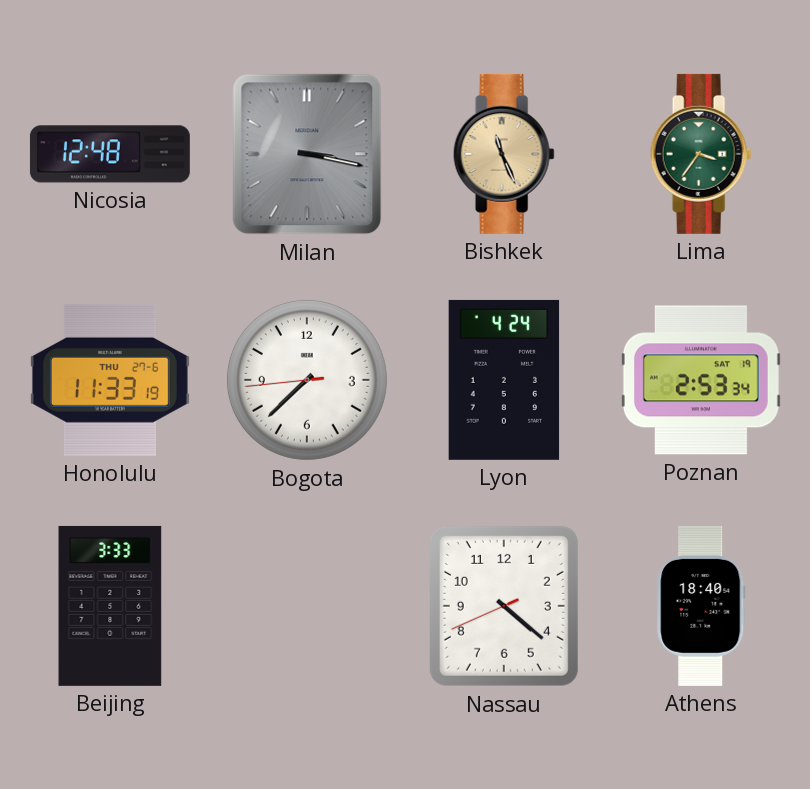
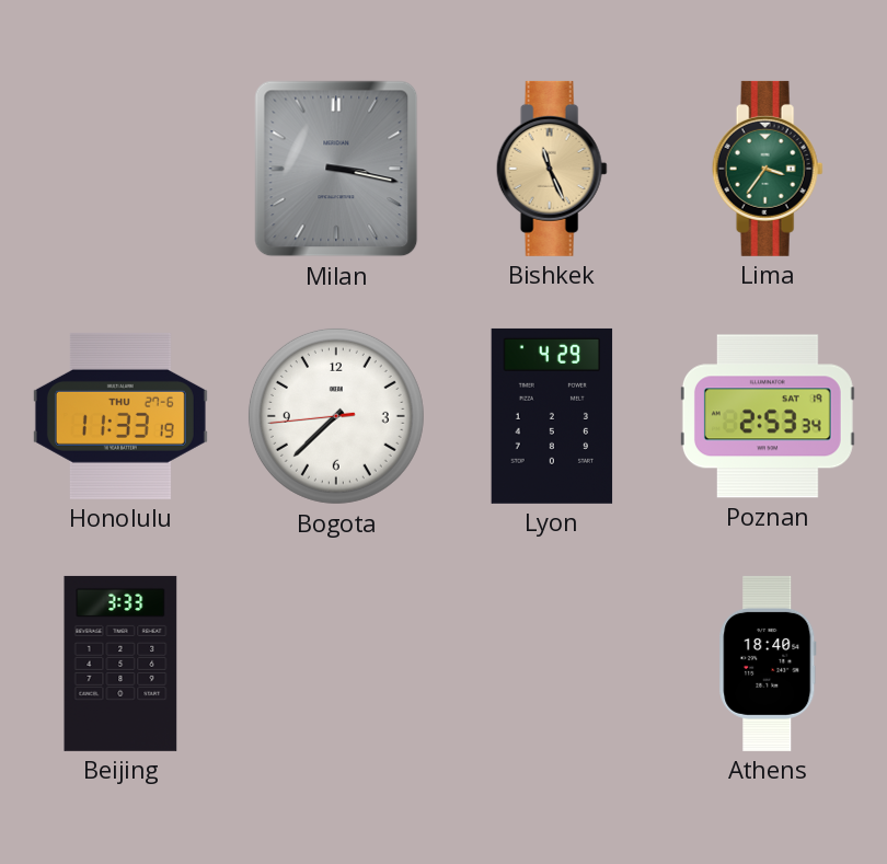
Nicosia: 12:48 -> none
Lyon: 4:24 -> 4:29
Nassau: 4:21 -> none
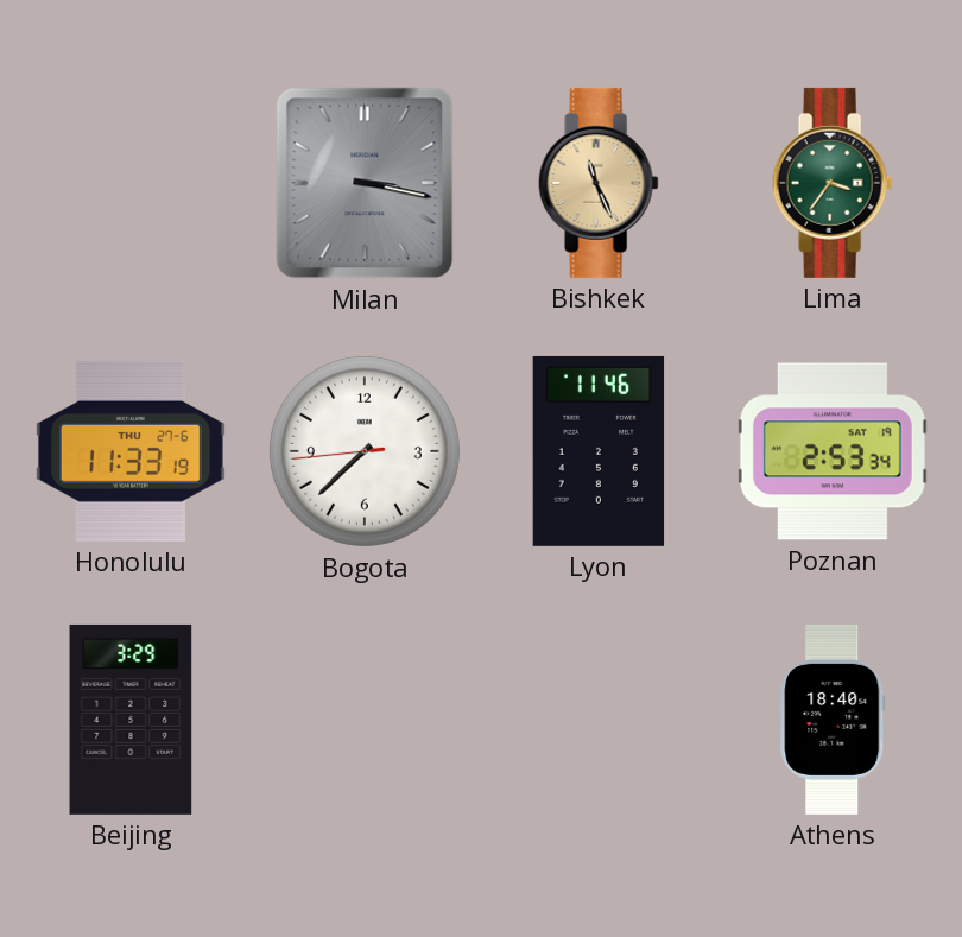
Lyon: 4:29 -> 11:46
Beijing: 3:33 -> 3:29
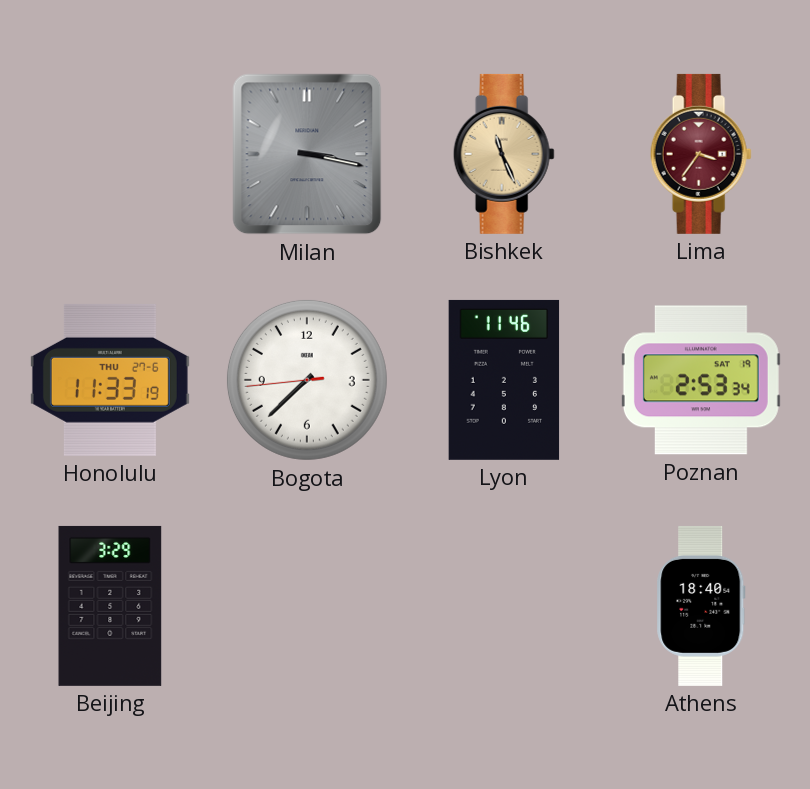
Lima dial: green -> burgundy
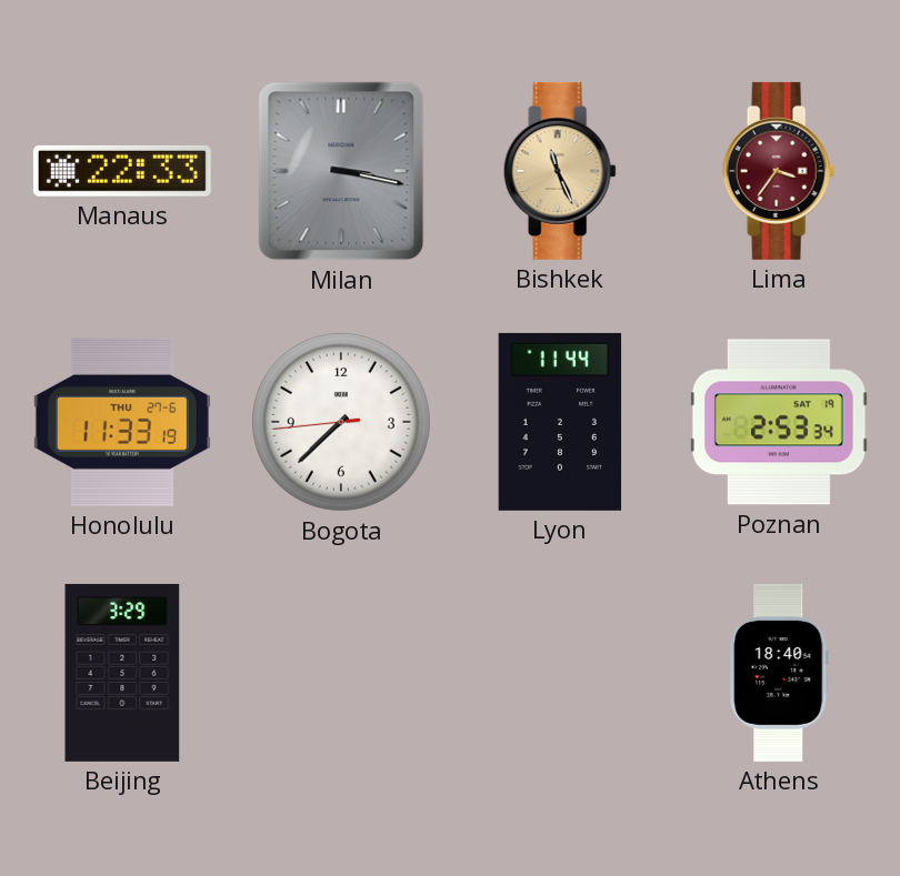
Manaus: none -> 22:33
Lyon: 11:46 -> 11:44
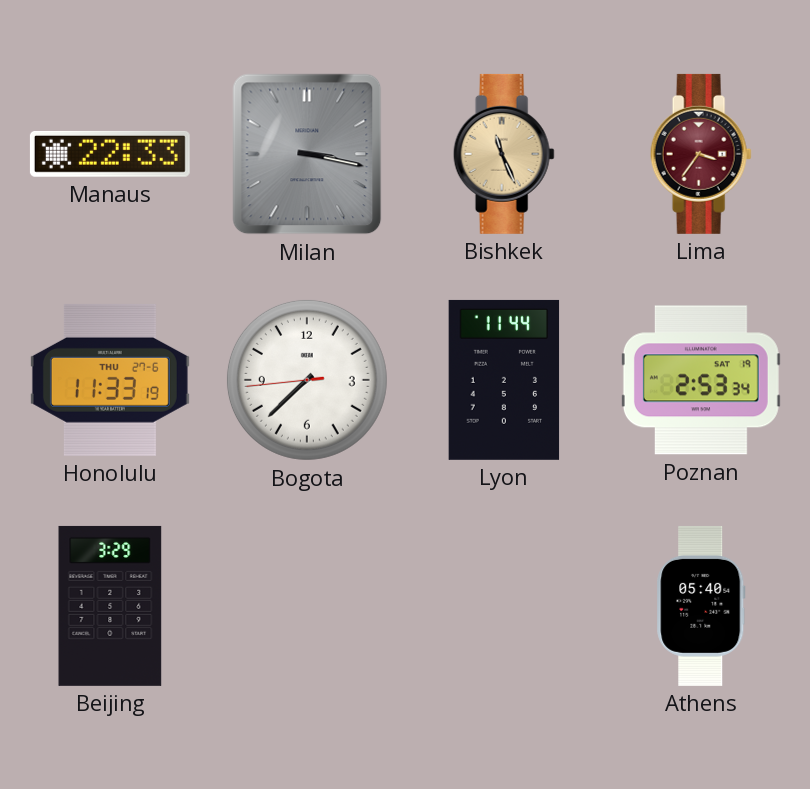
Athens: 18:40 -> 05:40
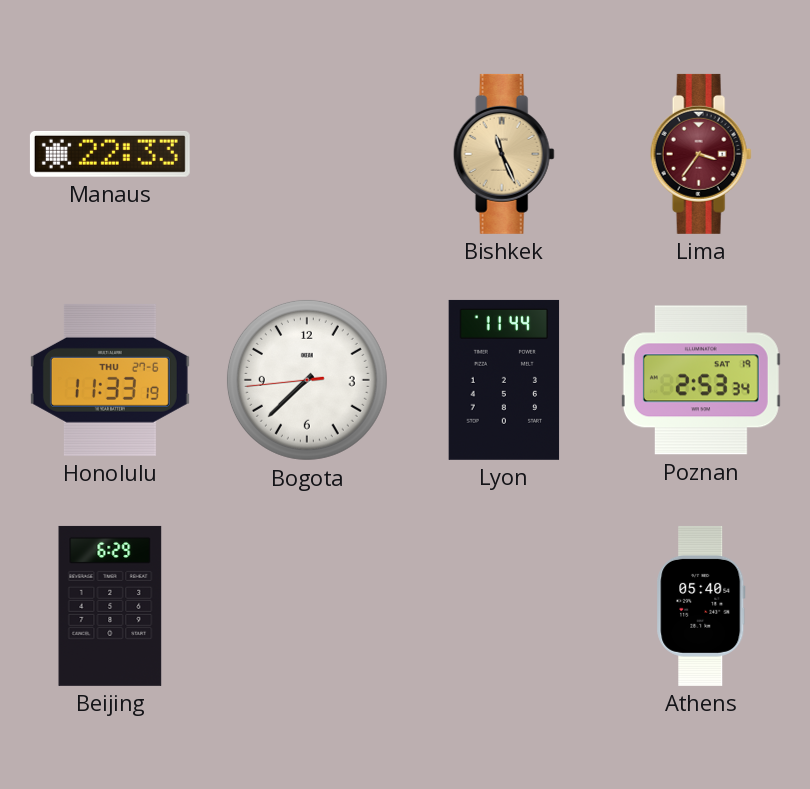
Milan: 3:17 -> none
Beijing: 3:29 -> 6:29
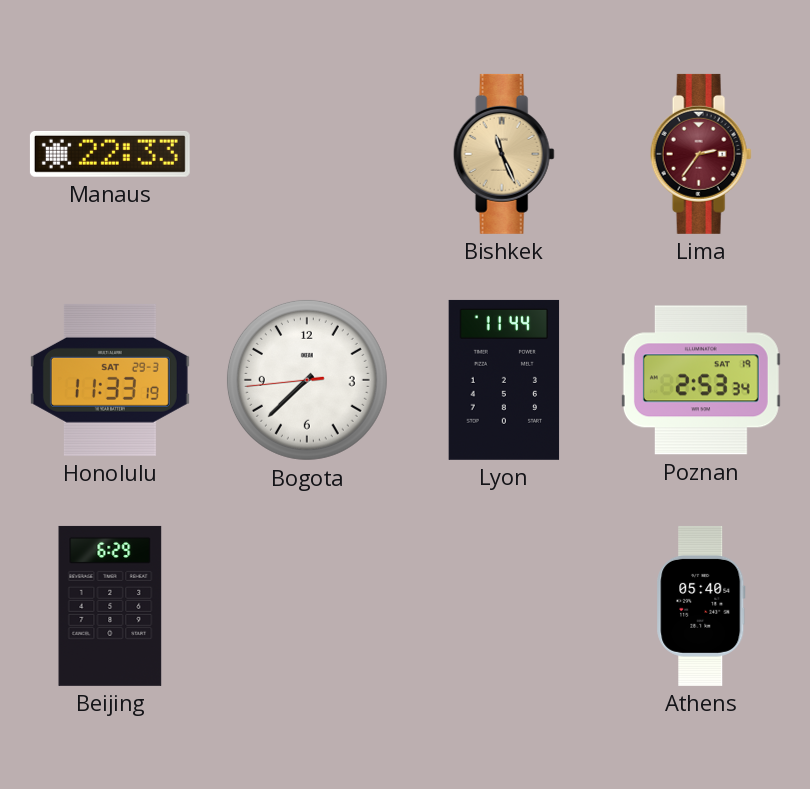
Lima: 3:36 -> 2:36
Honolulu date: THU 27-6 -> SAT 29-3
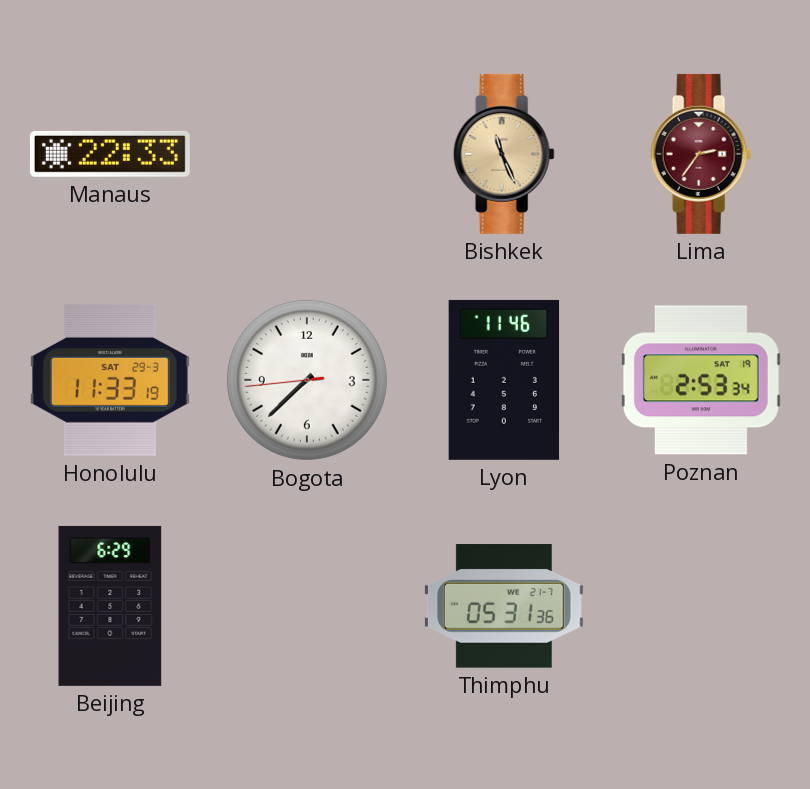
Lyon: 11:44 -> 11:46
Thimphu: none -> 05:31
Athens: 05:40 -> none
